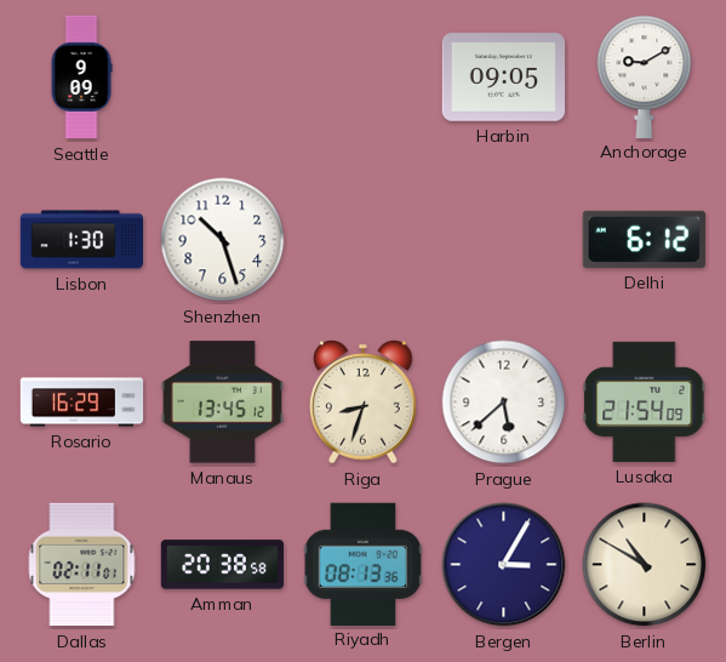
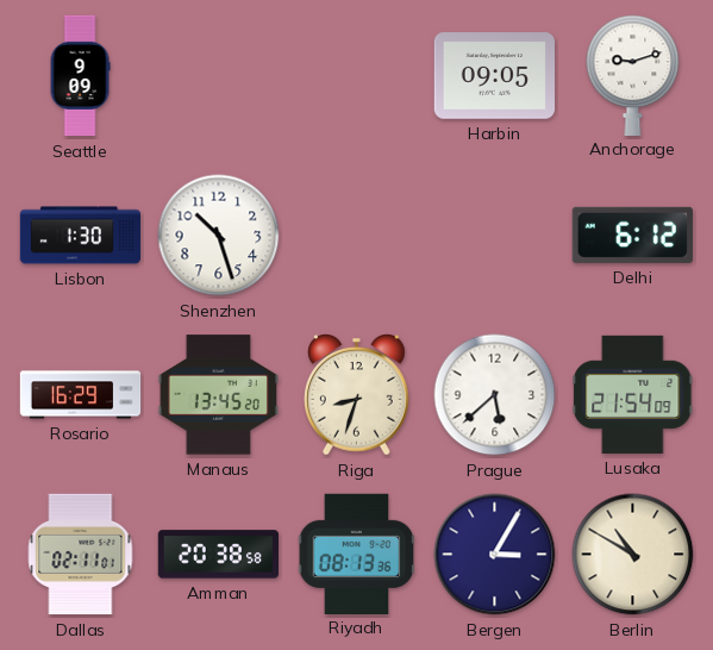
Anchorage: 9:10 -> 9:12
Manaus: 13:45:12 -> 13:45:20
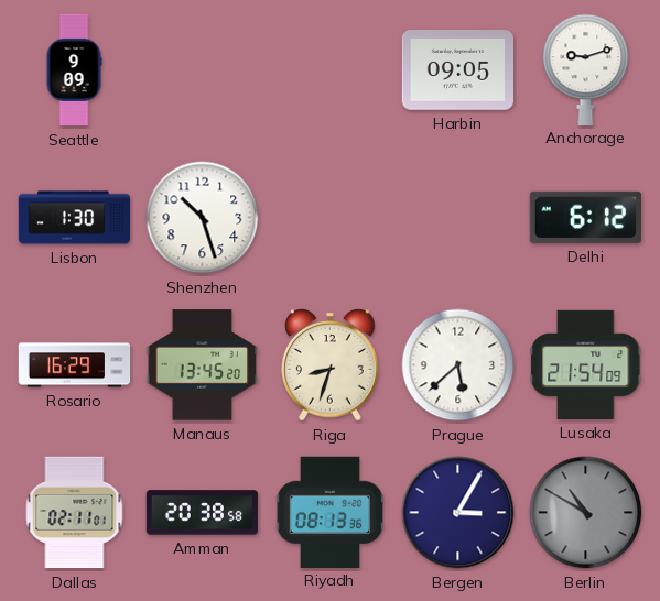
Berlin dial: cream -> grey
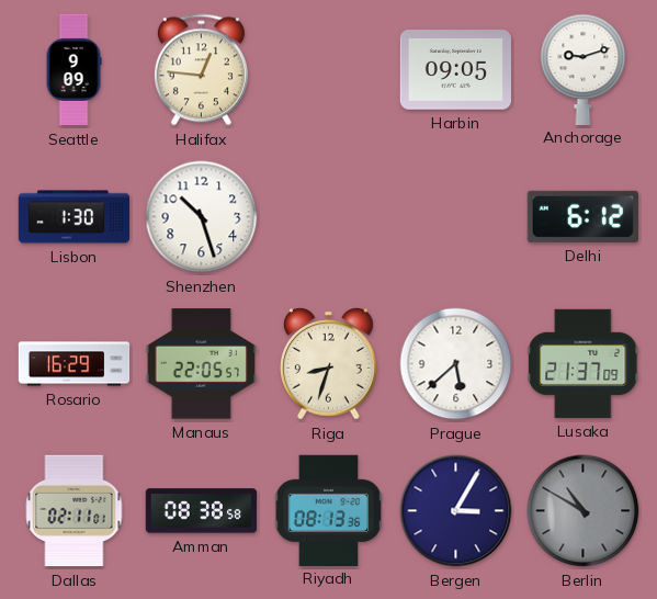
Halifax: none -> 12:46
Manaus: 13:45 -> 22:05
Lusaka: 21:54 -> 21:37
Amman: 20:38 -> 08:38
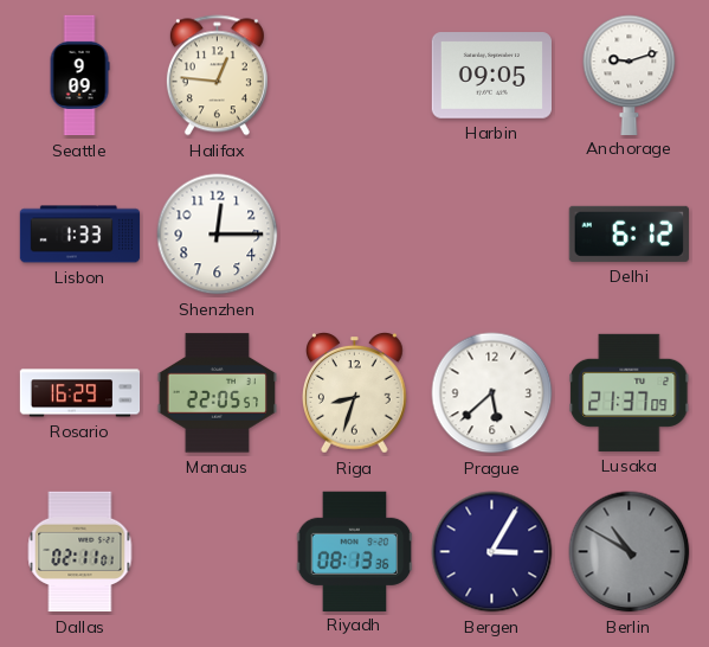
Lisbon: 1:30 -> 1:33
Shenzhen: 10:27 -> 12:15
Amman: 08:38 -> none
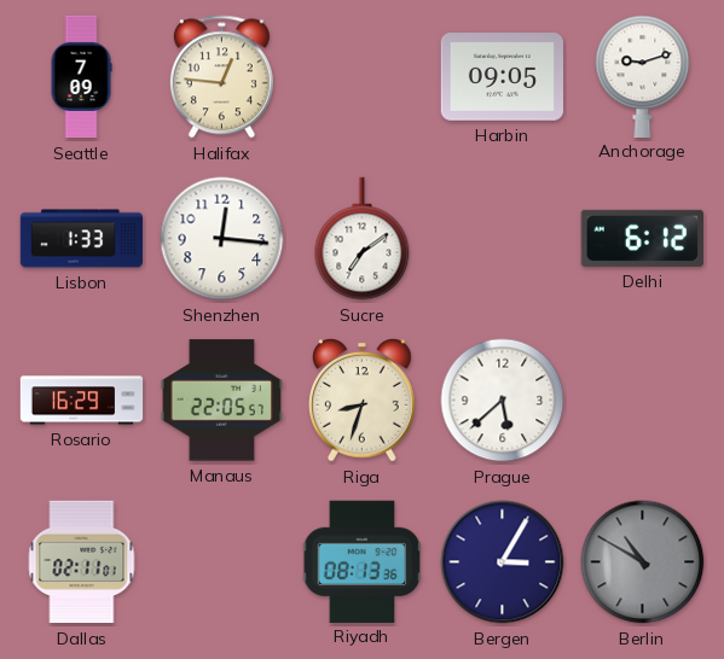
Seattle: 9:09 -> 7:09
Shenzhen: 12:15 -> 12:16
Sucre: none -> 7:09
Lusaka: 21:37 -> none
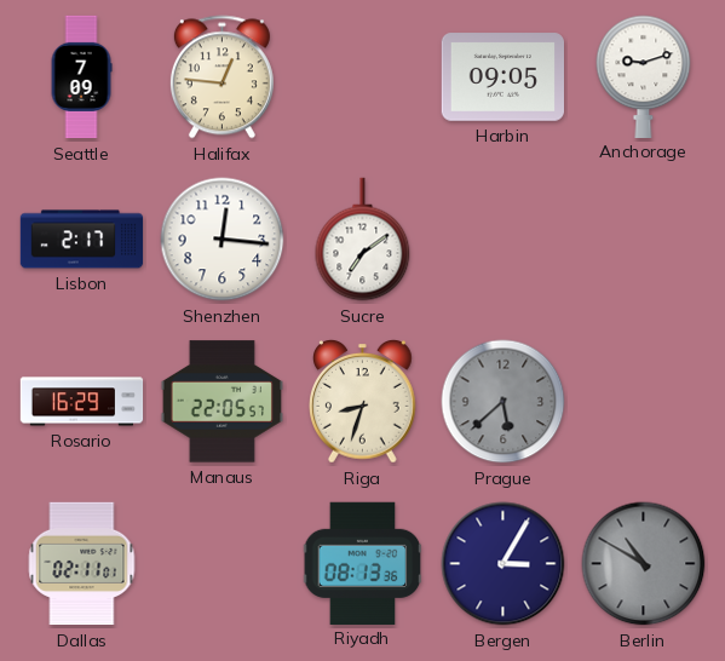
Lisbon: 1:33 -> 2:17
Delhi: 6:12 -> none
Prague dial: white -> grey
